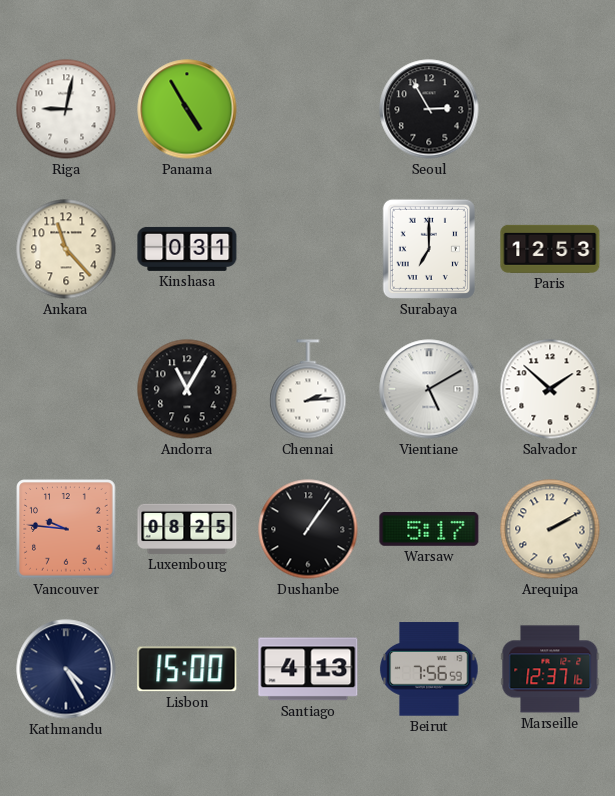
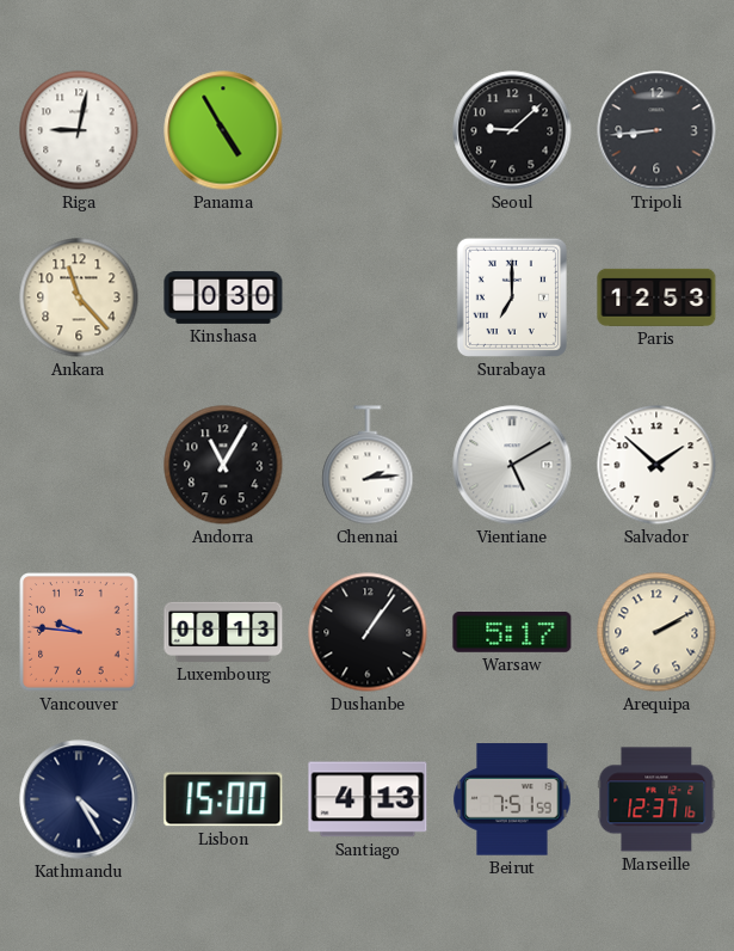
Seoul: 2:55 -> 9:08
Tripoli: none -> 8:44
Kinshasa: 0:31 -> 0:30
Luxembourg: 08:25 -> 08:13
Beirut: 7:56 -> 7:51
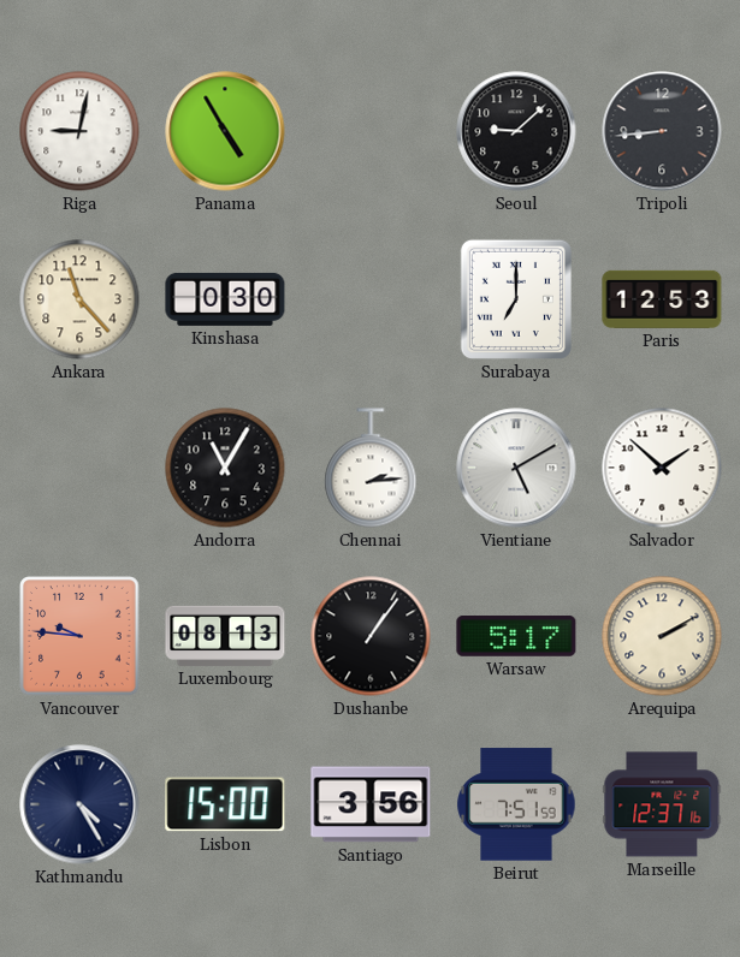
Santiago: 4:13 -> 3:56
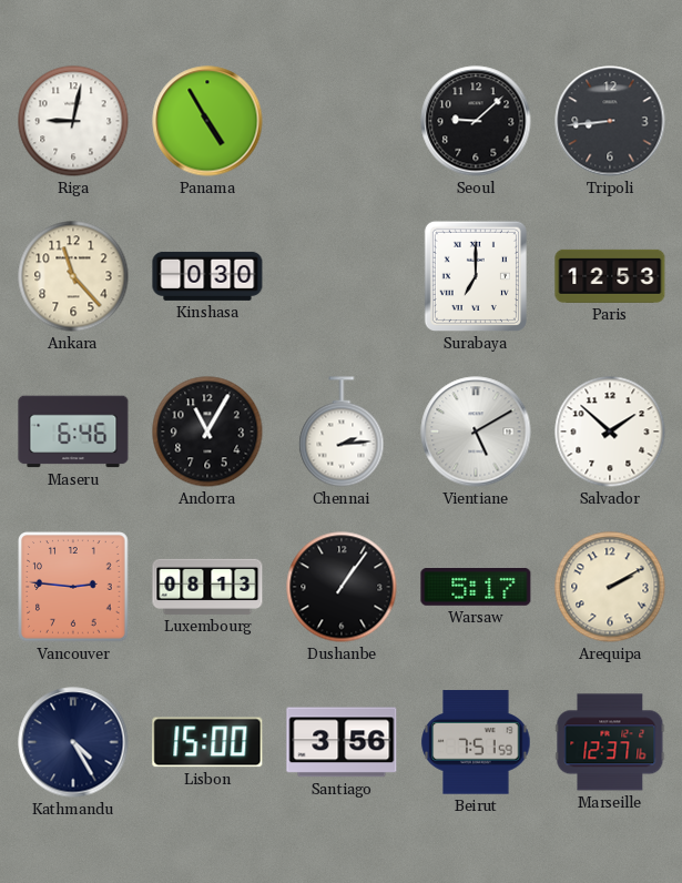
Maseru: none -> 6:46
Vancouver: 9:46 -> 2:46
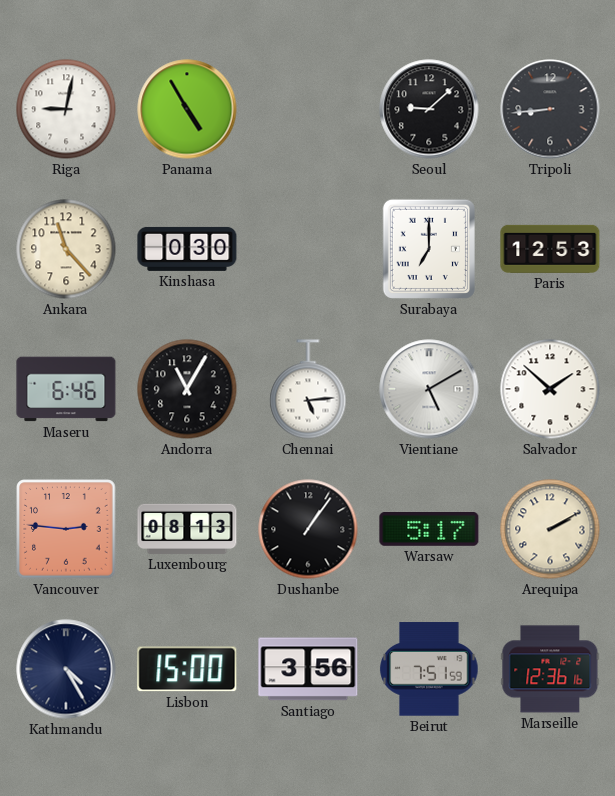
Chennai: 2:14 -> 5:14
Marseille: 12:37 -> 12:36
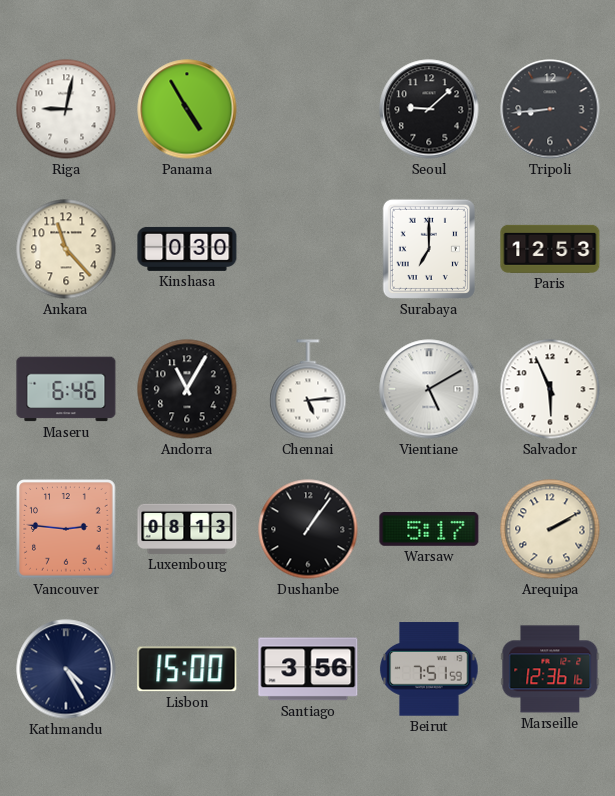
Salvador: 1:52 -> 5:56
